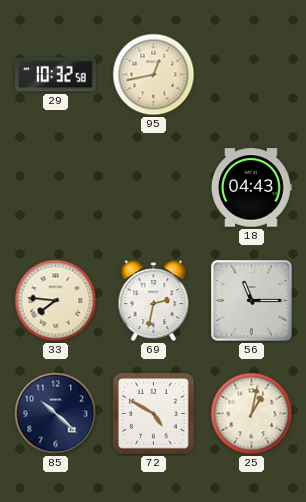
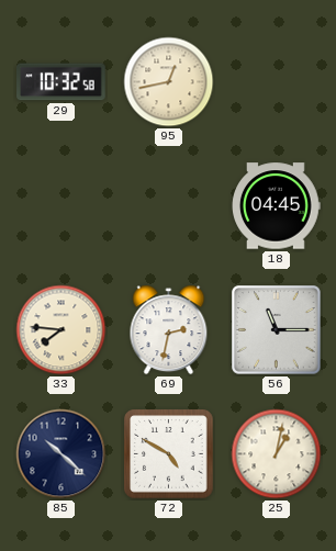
18: 04:43 -> 04:45
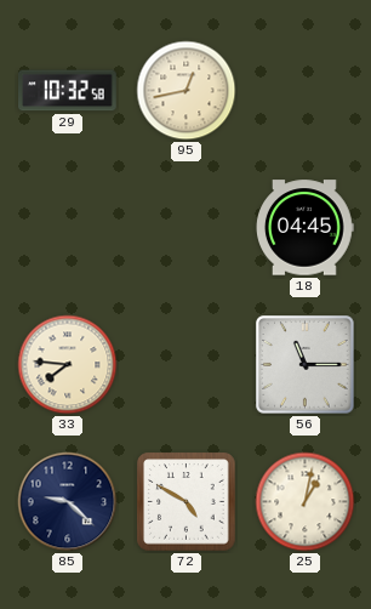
69: 2:32 -> none
85: 10:22 -> 9:22
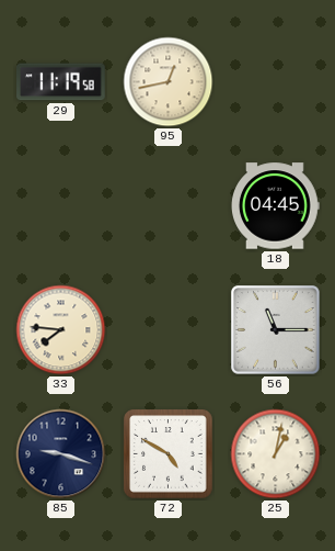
29: 10:32 -> 11:19
85: 9:22 -> 9:18
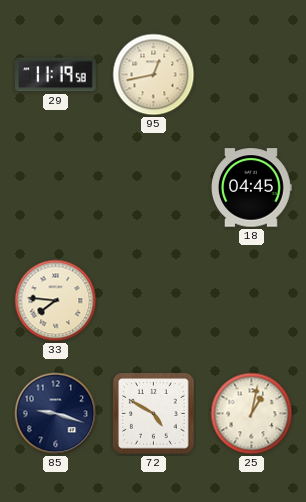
56: 11:15 -> none
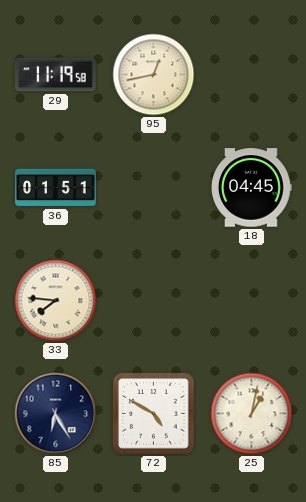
36: none -> 01:51
85: 9:18 -> 6:25
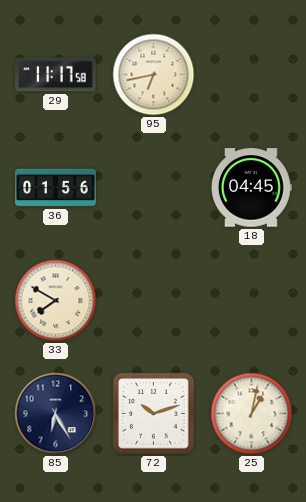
29: 11:19 -> 11:17
95: 12:43 -> 6:43
36: 01:51 -> 01:56
33: 7:46 -> 7:50
72: 4:50 -> 10:12
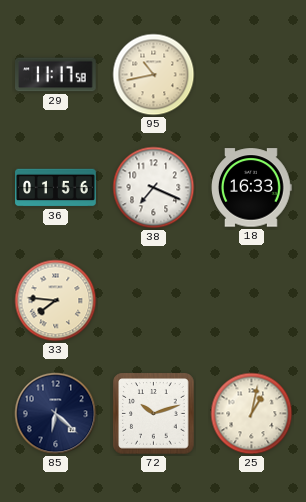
95: 6:43 -> 10:43
38: none -> 7:19
18: 04:45 -> 16:33
33: 7:50 -> 7:46
85: 6:25 -> 6:22
